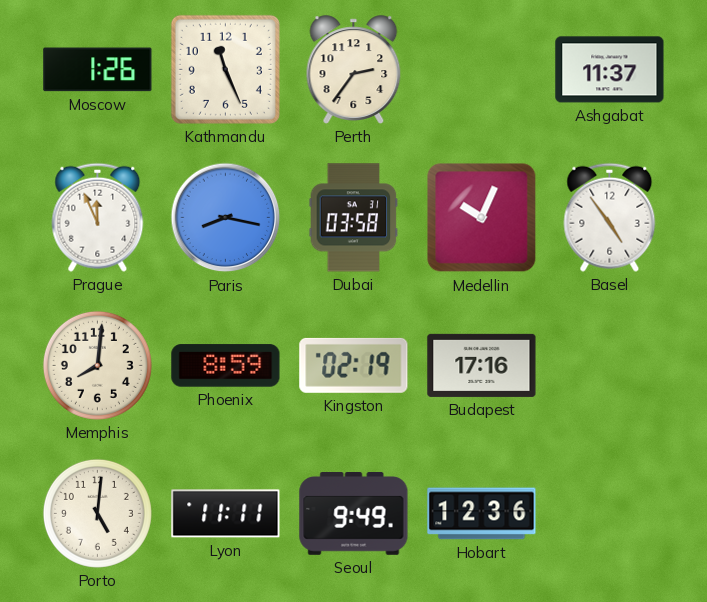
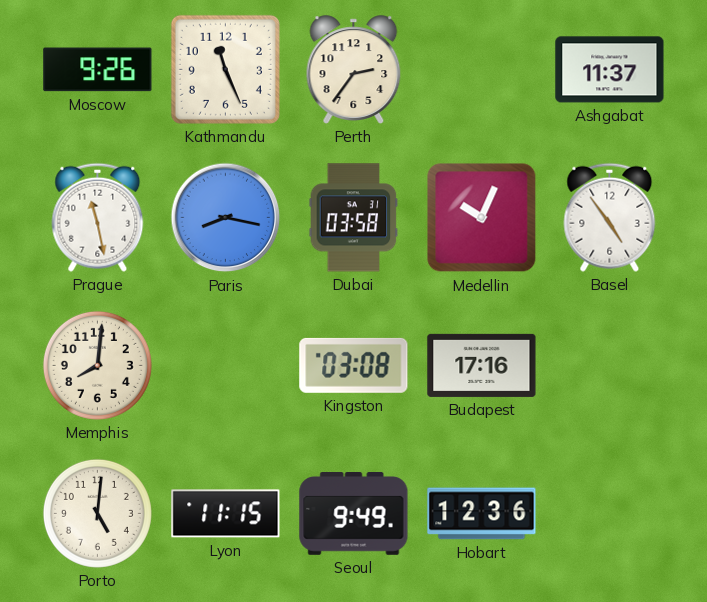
Moscow: 1:26 -> 9:26
Prague: 11:56 -> 11:28
Phoenix: 8:59 -> none
Kingston: 02:19 -> 03:08
Lyon: 11:11 -> 11:15
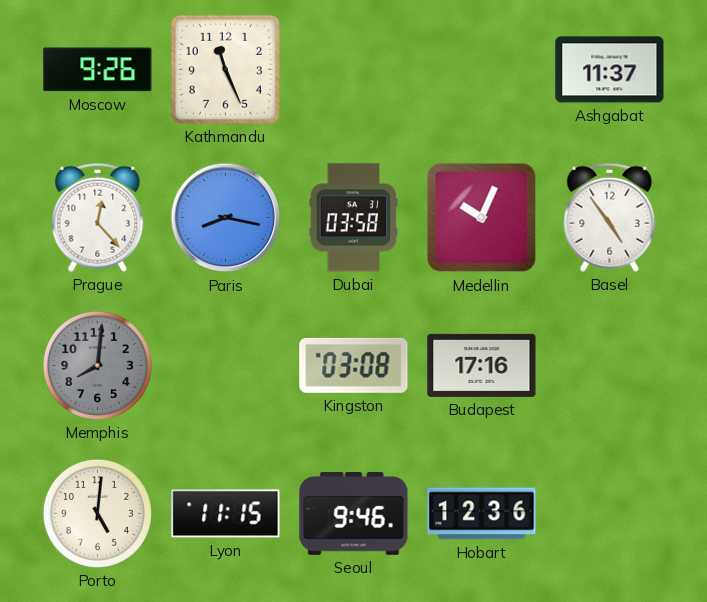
Perth: 2:36 -> none
Prague: 11:28 -> 12:23
Memphis dial: cream -> grey
Seoul: 9:49 -> 9:46
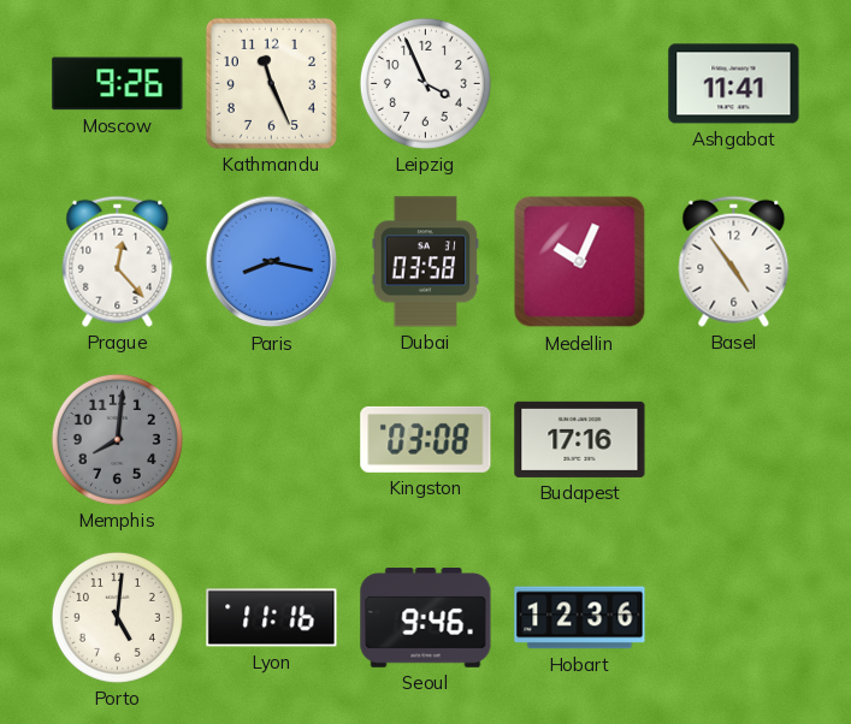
Leipzig: none -> 3:56
Ashgabat: 11:37 -> 11:41
Lyon: 11:15 -> 11:16
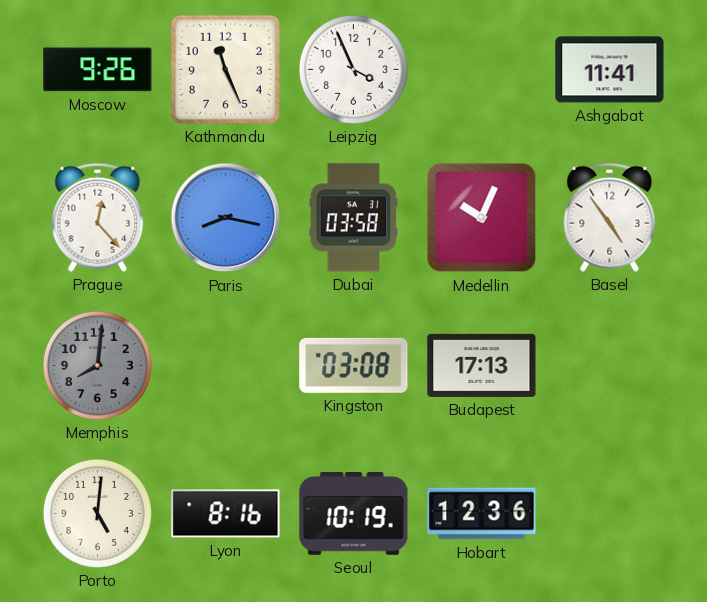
Budapest: 17:16 -> 17:13
Lyon: 11:16 -> 8:16
Seoul: 9:46 -> 10:19
